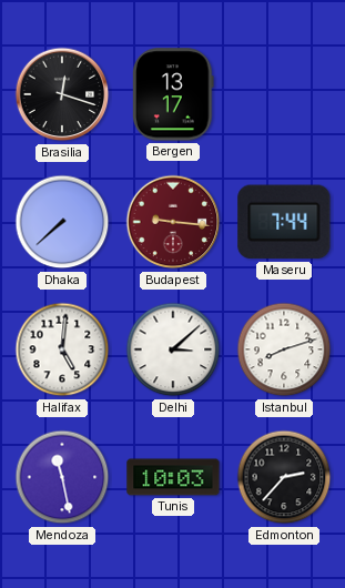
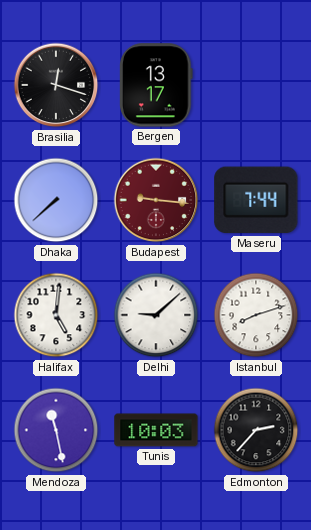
Delhi: 3:08 -> 9:08
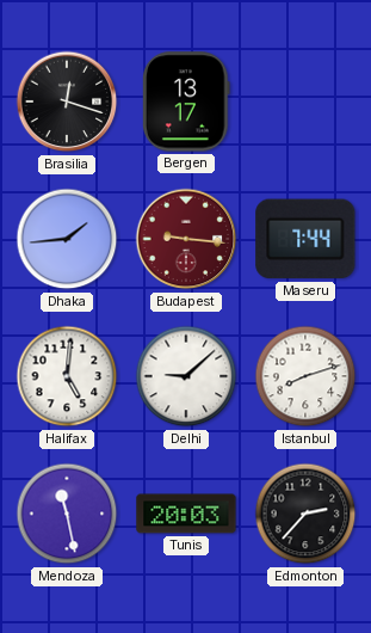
Dhaka: 7:38 -> 1:44
Tunis: 10:03 -> 20:03
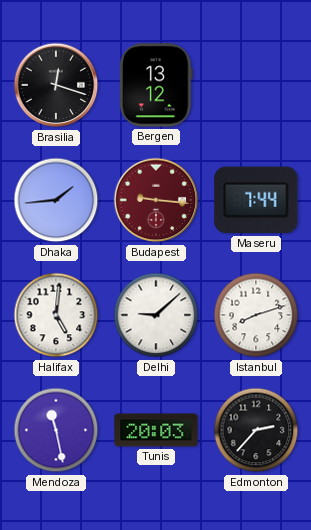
Bergen: 13:17 -> 13:12
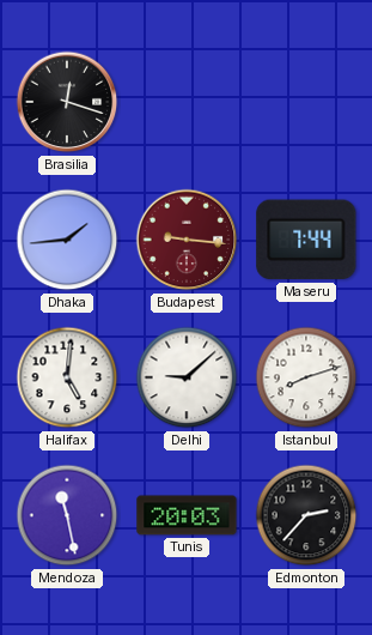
Bergen: 13:12 -> none
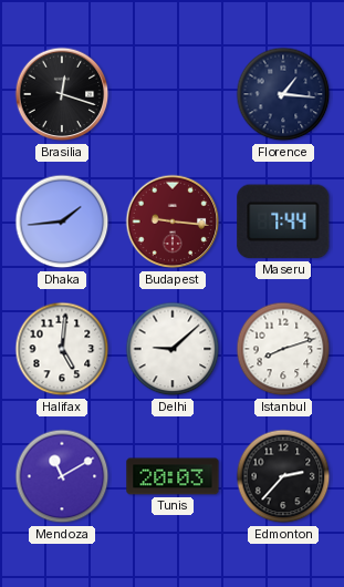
Florence: none -> 1:16
Mendoza: 11:28 -> 11:10
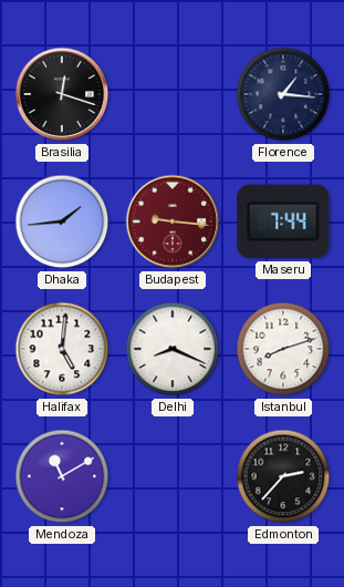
Delhi: 9:08 -> 8:19
Tunis: 20:03 -> none
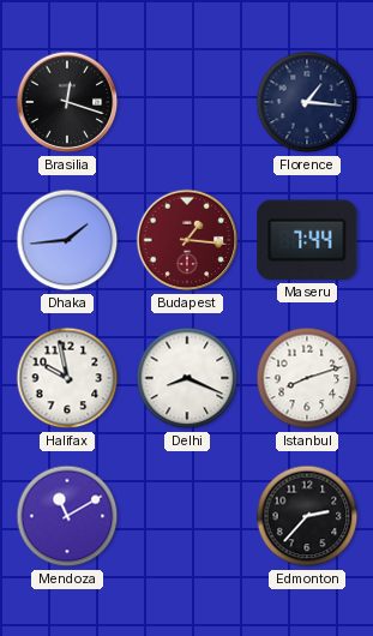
Budapest: 9:16 -> 1:16
Halifax: 5:01 -> 9:58
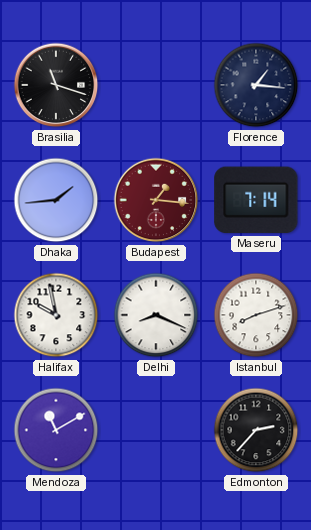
Brasilia: 12:18 -> 11:18
Maseru: 7:44 -> 7:14
